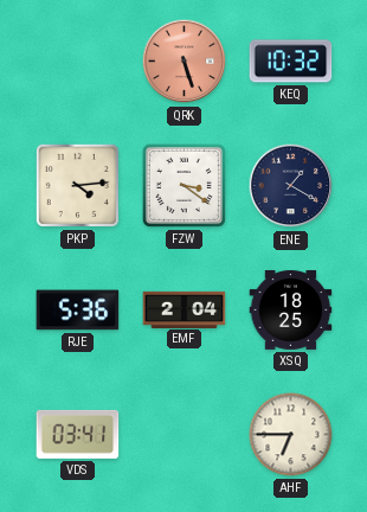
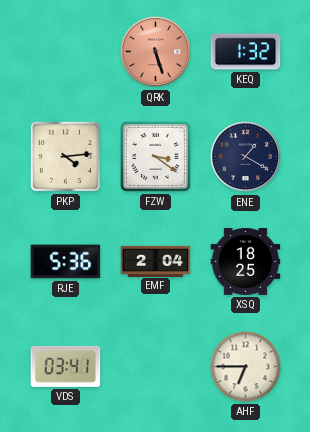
KEQ: 10:32 -> 1:32
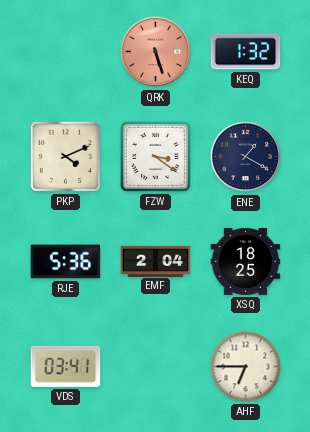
PKP: 4:14 -> 4:11
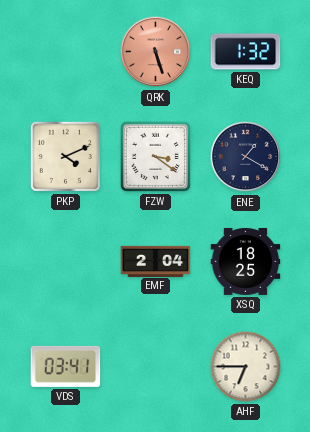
RJE: 5:36 -> none
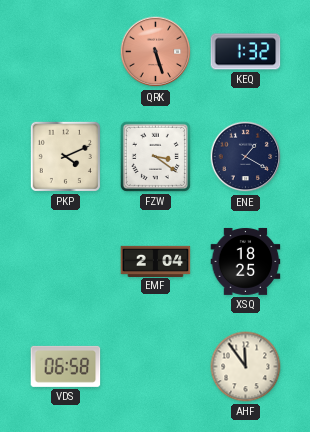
VDS: 03:41 -> 06:58
AHF: 6:45 -> 11:54
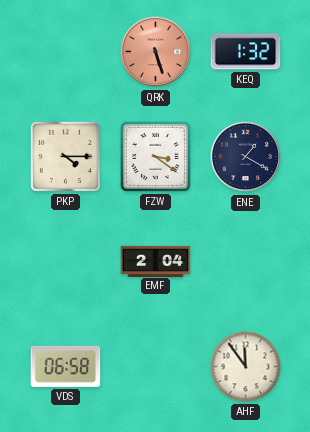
PKP: 4:11 -> 4:15
XSQ: 18:25 -> none
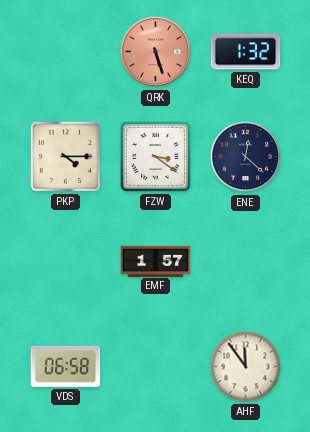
ENE: 1:20 -> 12:22
EMF: 2:04 -> 1:57
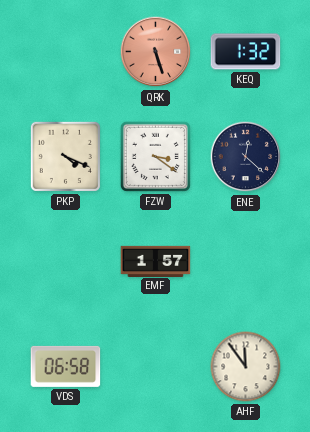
PKP: 4:15 -> 4:19
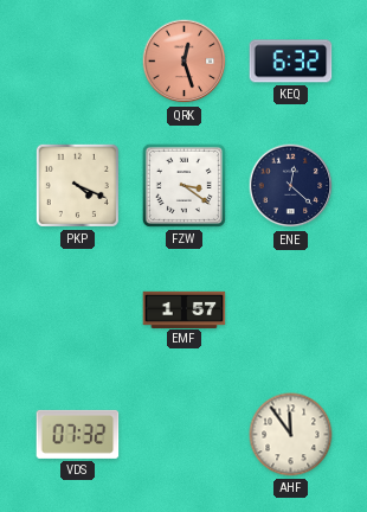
QRK: 5:27 -> 12:27
KEQ: 1:32 -> 6:32
VDS: 06:58 -> 07:32
